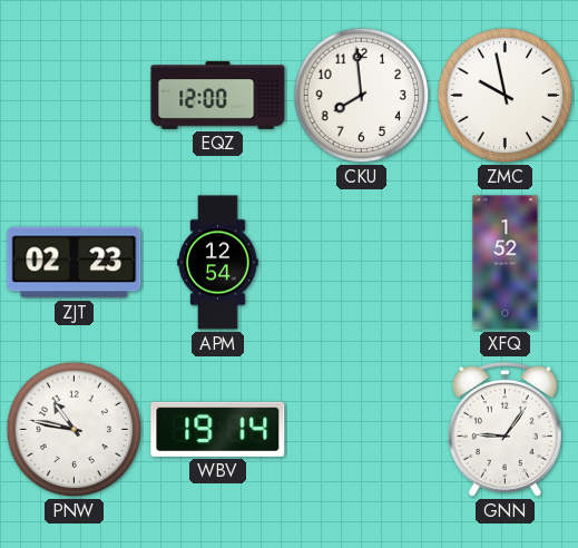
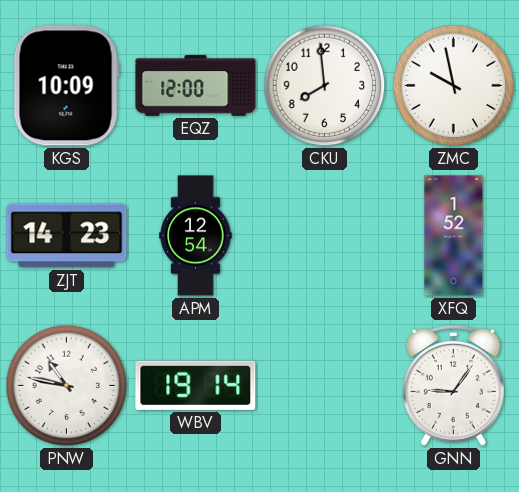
KGS: none -> 10:09
ZJT: 02:23 -> 14:23
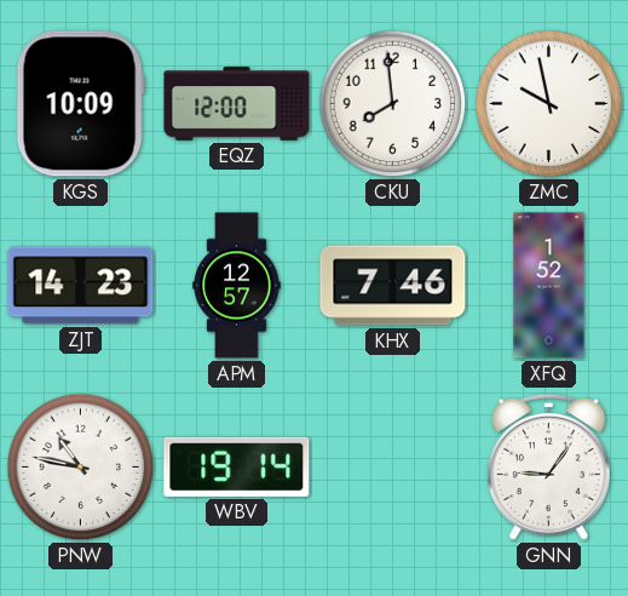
APM: 12:54 -> 12:57
KHX: none -> 7:46
